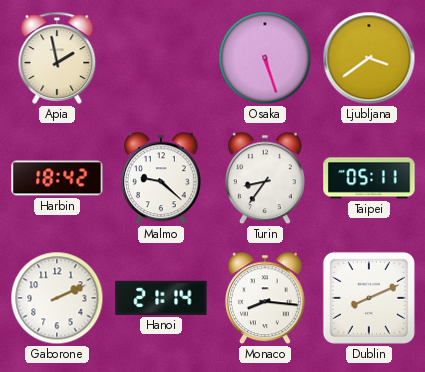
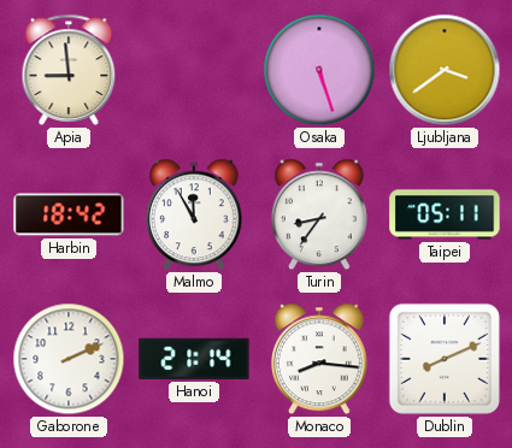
Apia: 1:58 -> 8:59
Malmo: 9:22 -> 11:55
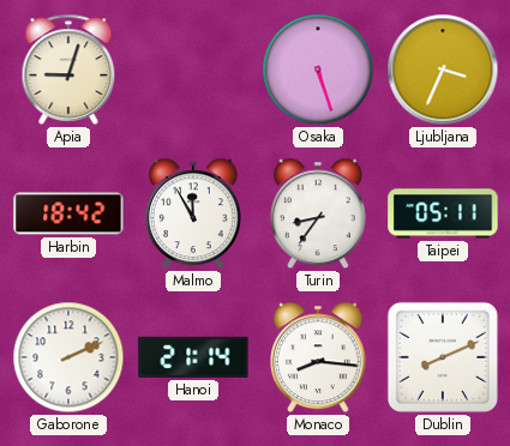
Apia: 8:59 -> 9:03
Ljubljana: 3:39 -> 3:34
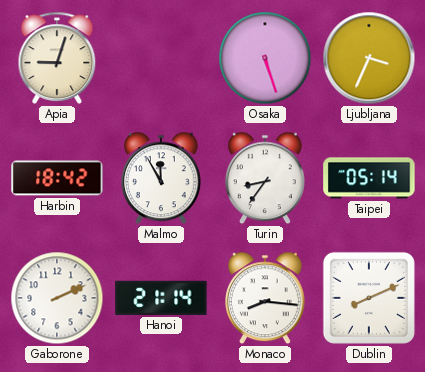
Taipei: 05:11 -> 05:14
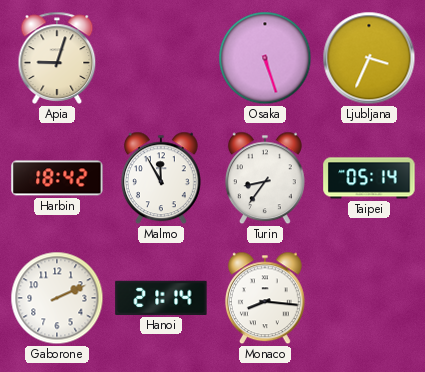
Dublin: 8:11 -> none
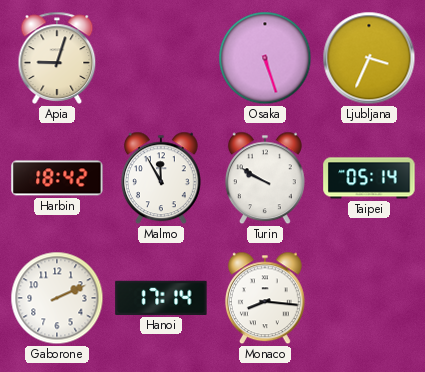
Turin: 8:36 -> 9:50
Hanoi: 21:14 -> 17:14
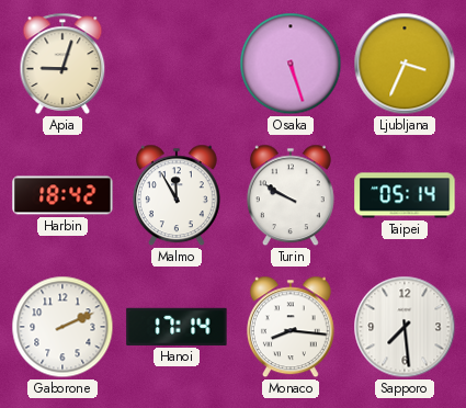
Sapporo: none -> 7:29
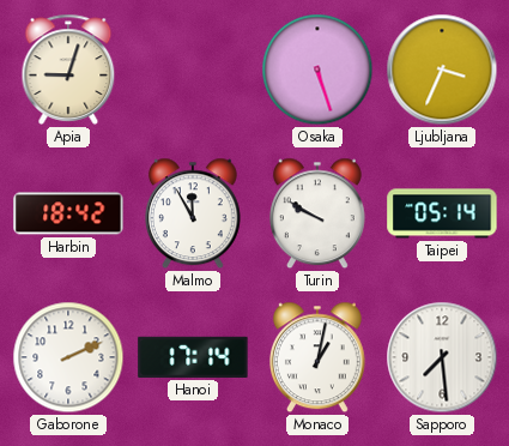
Monaco: 8:16 -> 1:02
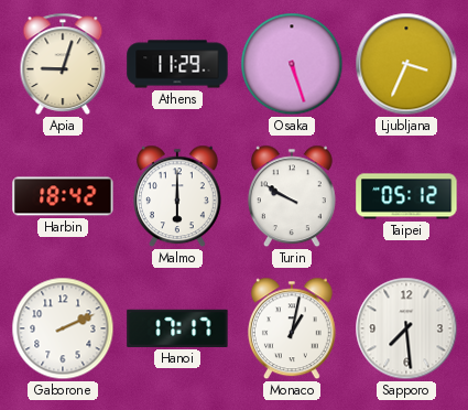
Athens: none -> 11:29
Malmo: 11:55 -> 6:00
Taipei: 05:14 -> 05:12
Hanoi: 17:14 -> 17:17
